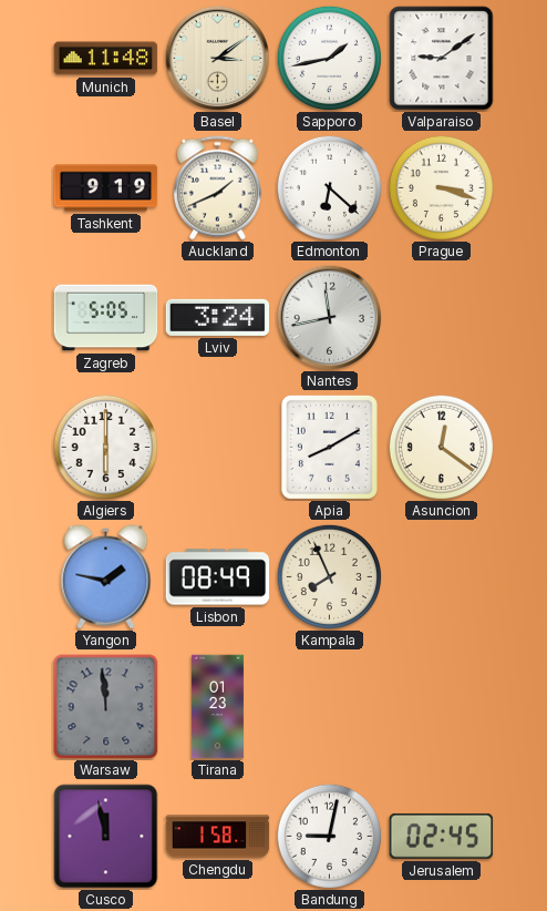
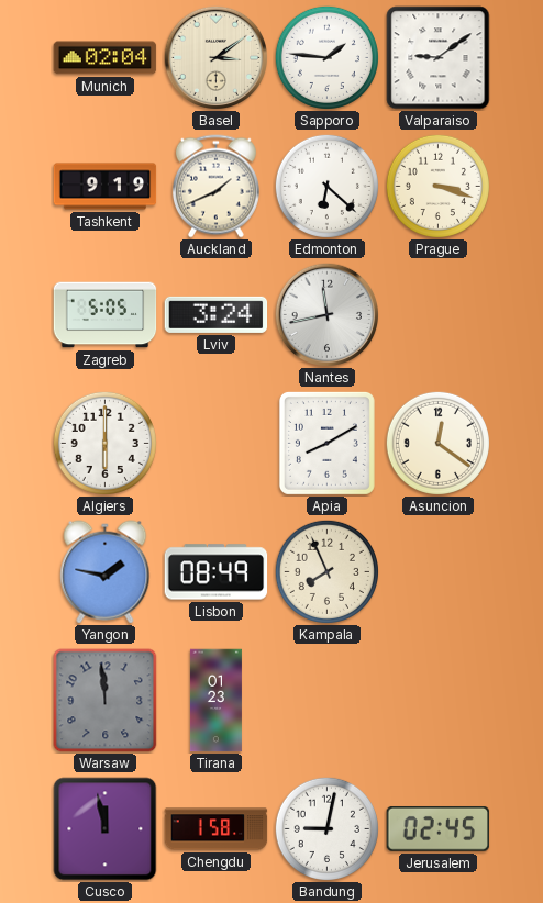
Munich: 11:48 -> 02:04
Sapporo: 1:43 -> 1:46
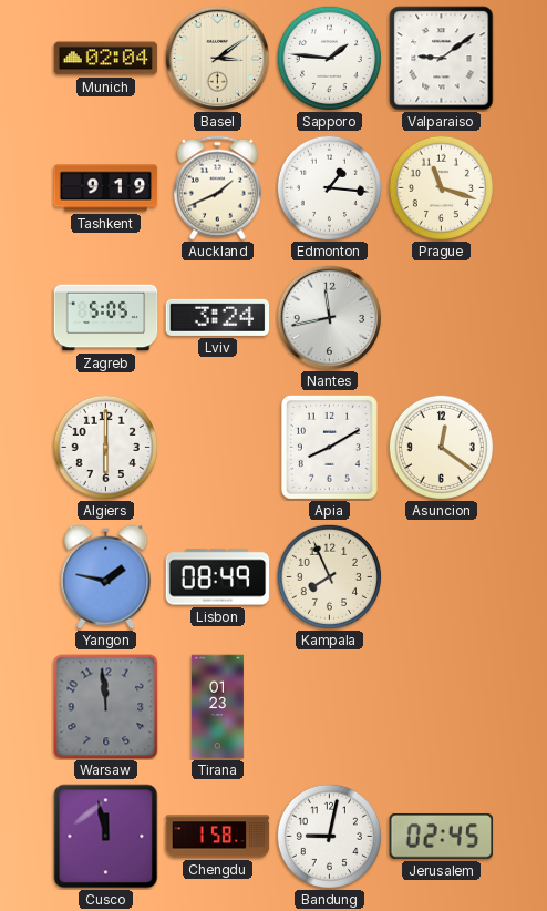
Edmonton: 6:22 -> 1:16
Prague: 3:18 -> 11:18
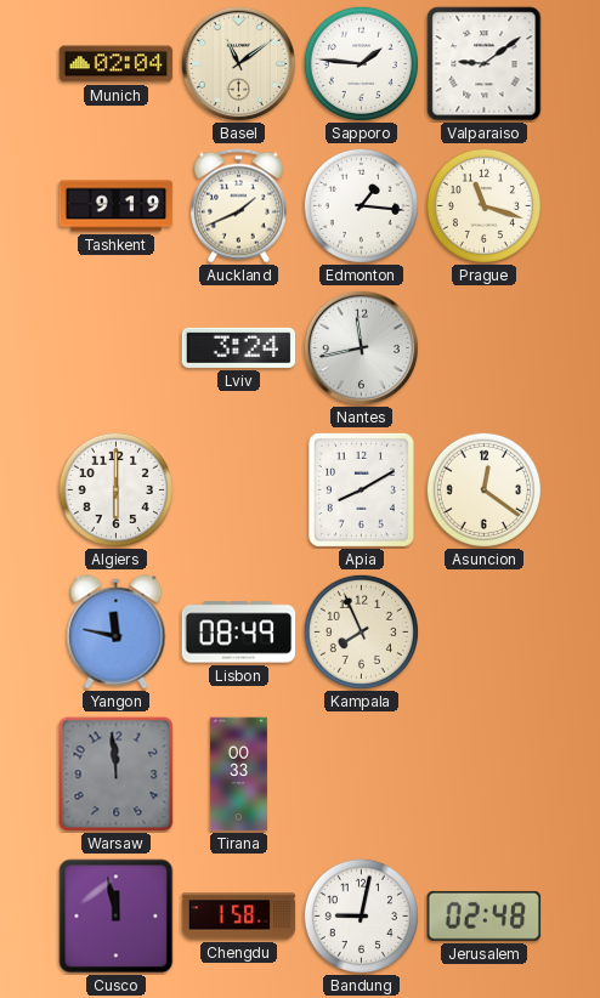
Basel: 3:09 -> 11:09
Zagreb: 5:05 -> none
Yangon: 1:47 -> 11:47
Tirana: 01:23 -> 00:33
Jerusalem: 02:45 -> 02:48
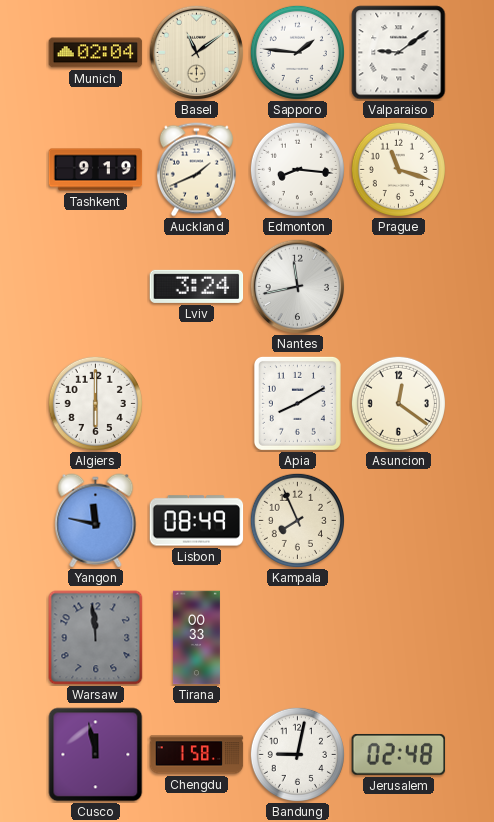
Edmonton: 1:16 -> 8:16
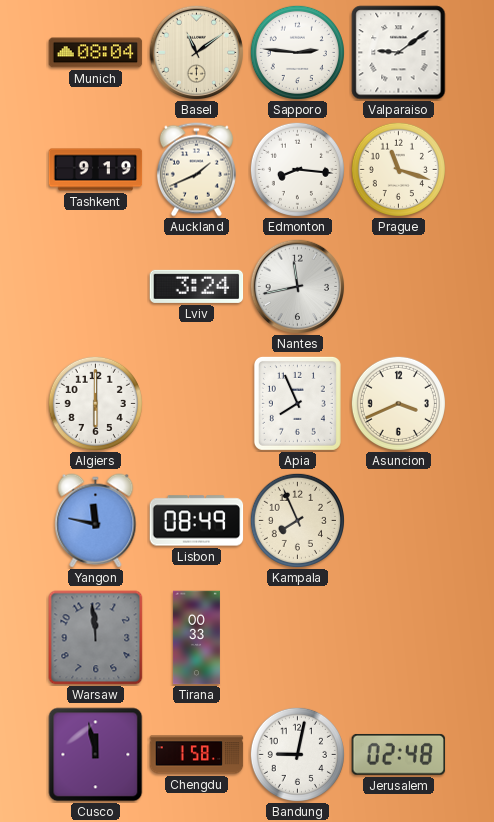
Munich: 02:04 -> 08:04
Sapporo: 1:46 -> 2:46
Apia: 8:10 -> 7:56
Asuncion: 12:21 -> 3:41
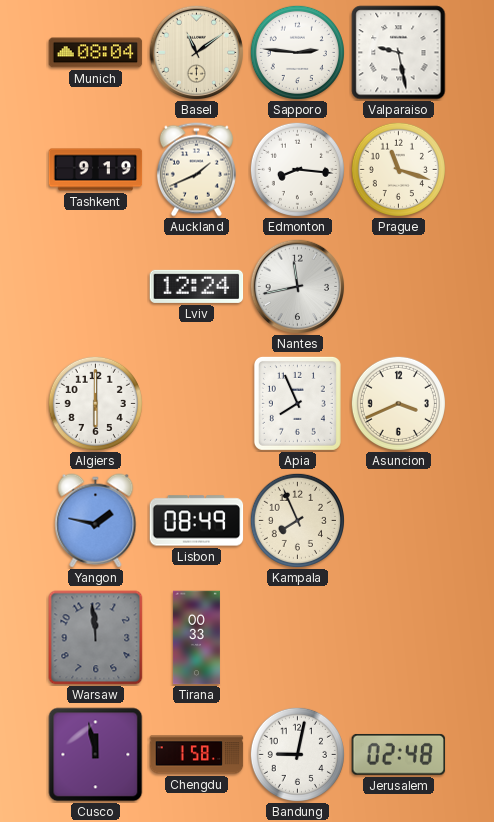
Valparaiso: 9:09 -> 9:28
Lviv: 3:24 -> 12:24
Yangon: 11:47 -> 1:47
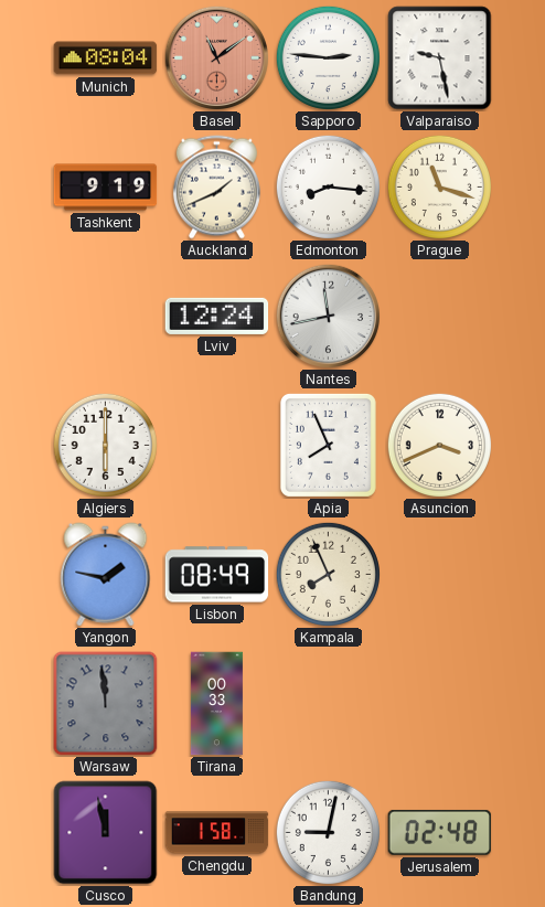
Basel dial: cream -> salmon
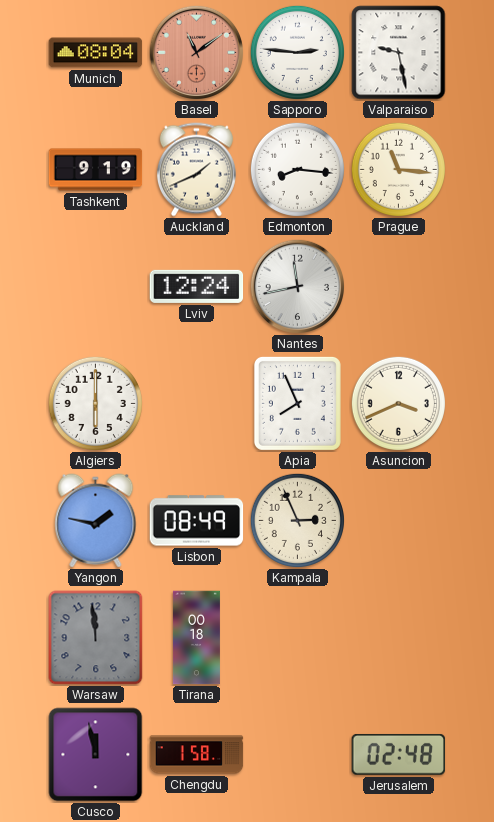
Prague: 11:18 -> 11:16
Kampala: 7:56 -> 2:56
Tirana: 00:33 -> 00:18
Bandung: 9:02 -> none
